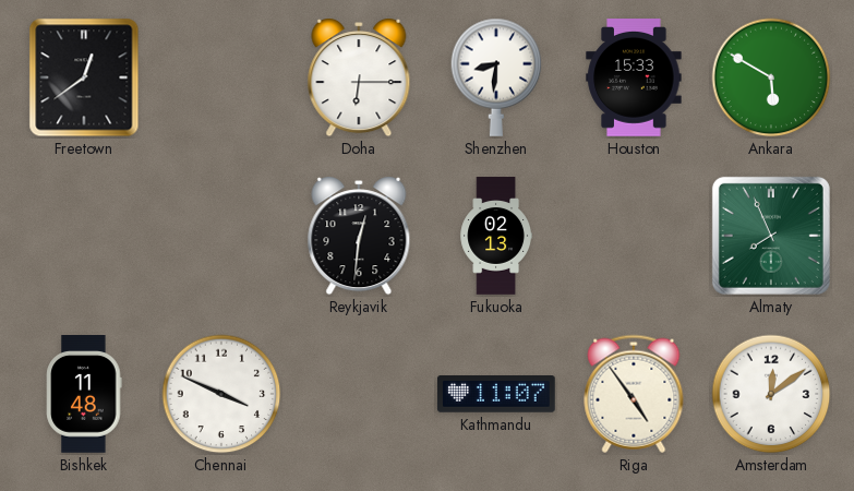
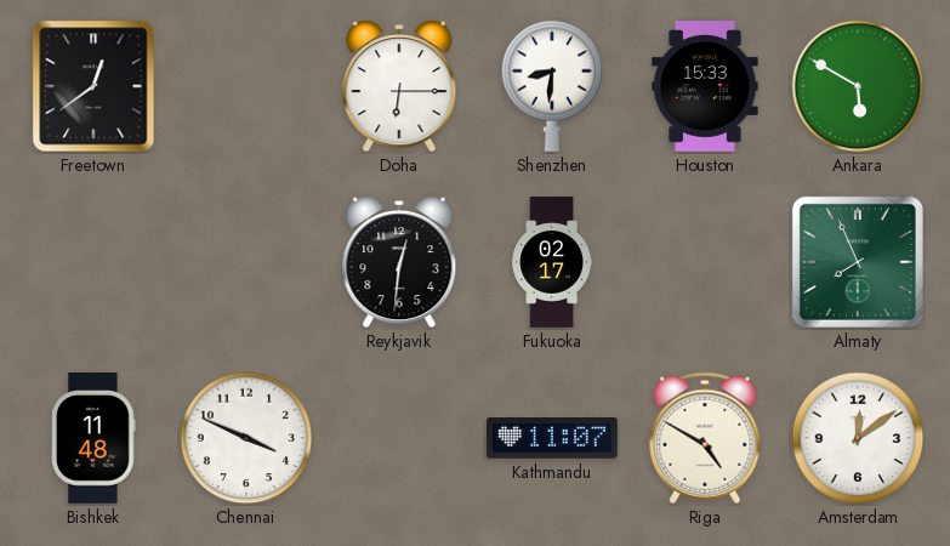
Fukuoka: 02:13 -> 02:17
Riga: 4:54 -> 4:50
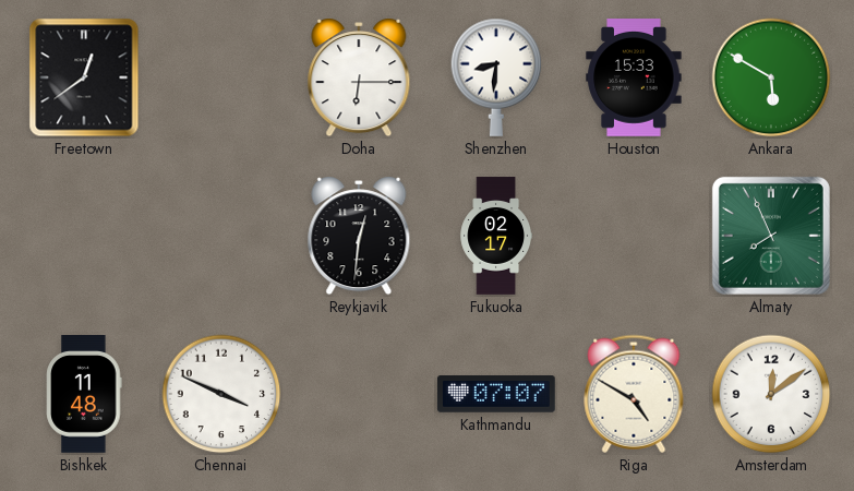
Kathmandu: 11:07 -> 07:07
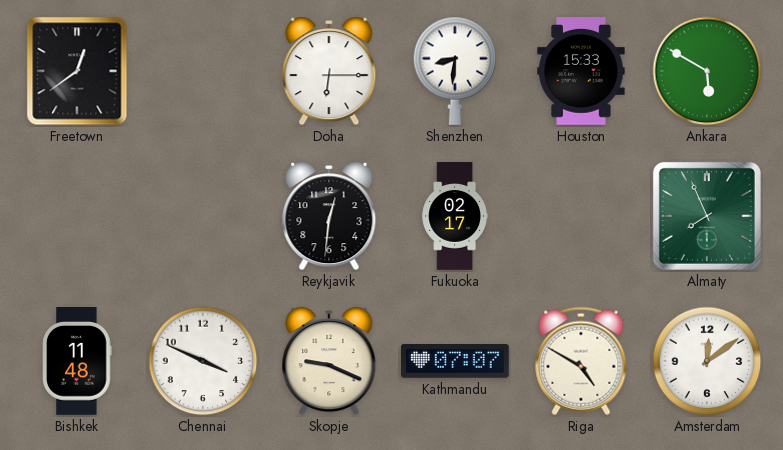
Skopje: none -> 9:19
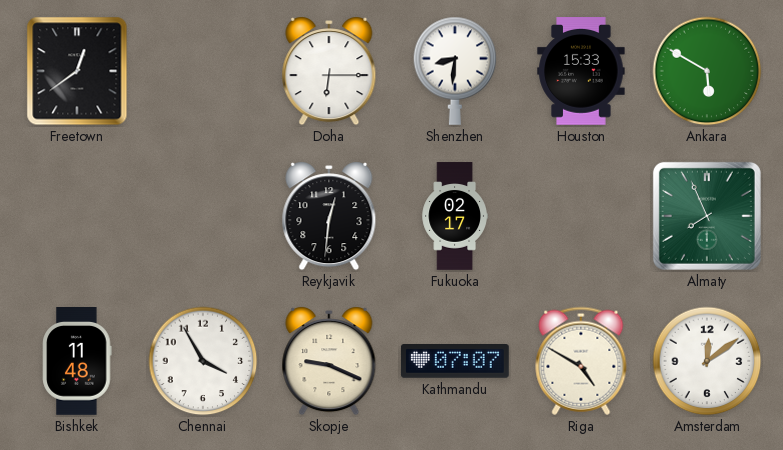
Chennai: 3:49 -> 3:55
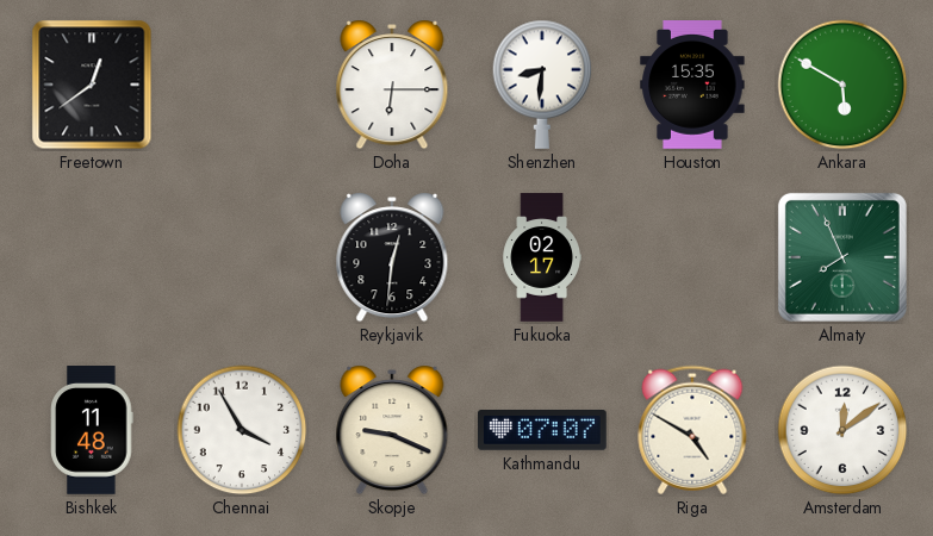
Houston: 15:33 -> 15:35
